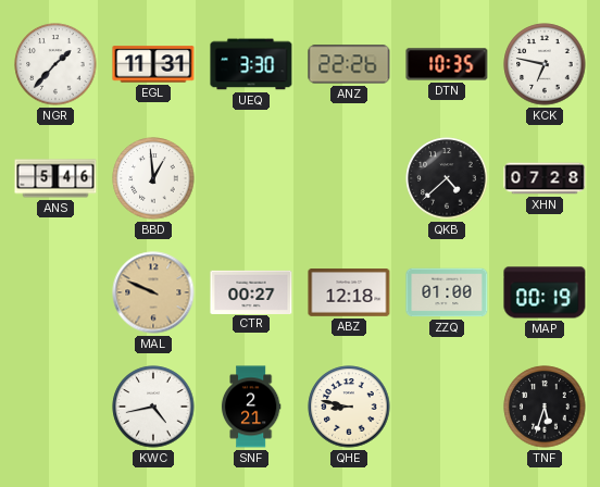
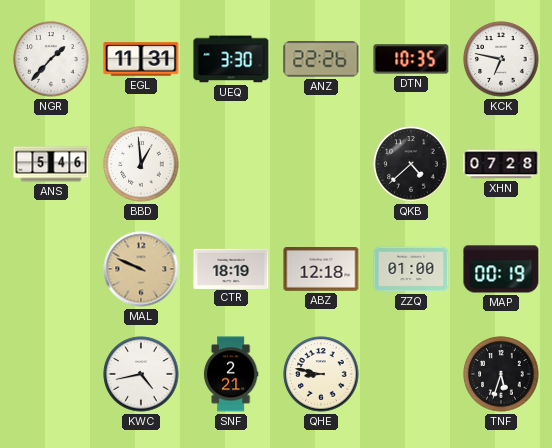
CTR: 00:27 -> 18:19
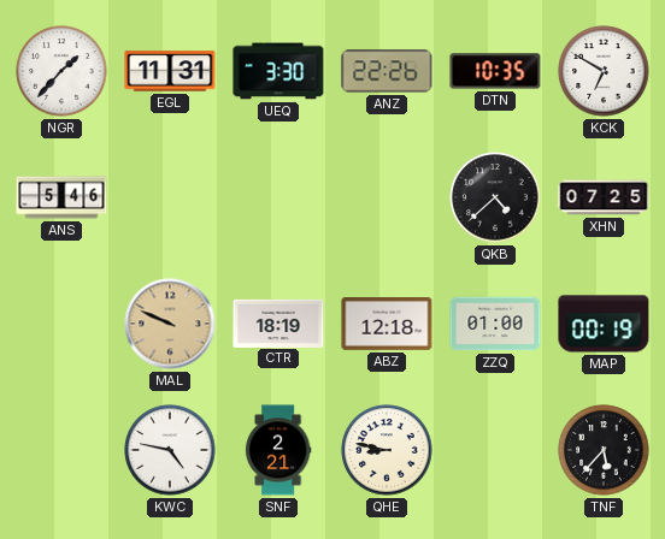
KCK: 6:47 -> 6:50
BBD: 12:59 -> none
XHN: 07:28 -> 07:25
KWC: 4:43 -> 4:47
TNF: 5:33 -> 5:37
